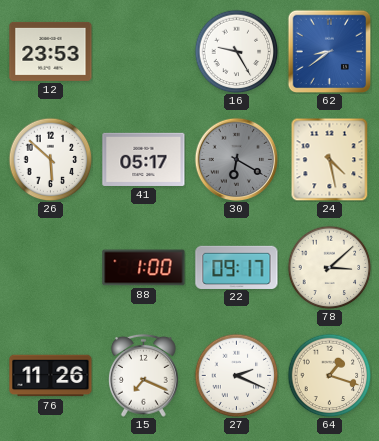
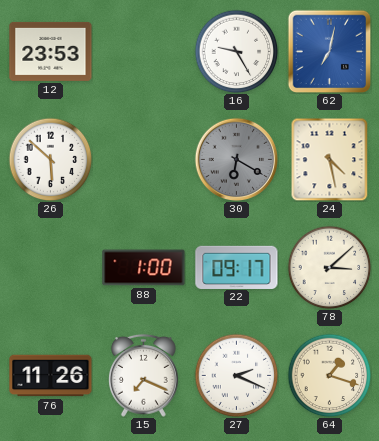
62: 8:39 -> 7:02
41: 05:17 -> none
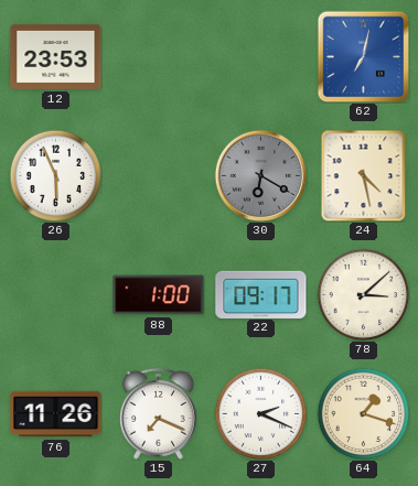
16: 9:25 -> none
26: 5:52 -> 5:56
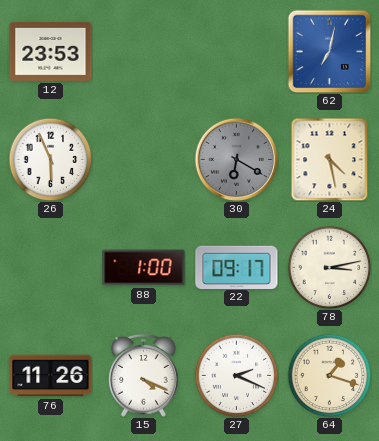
78: 3:08 -> 3:13
15: 7:19 -> 4:19
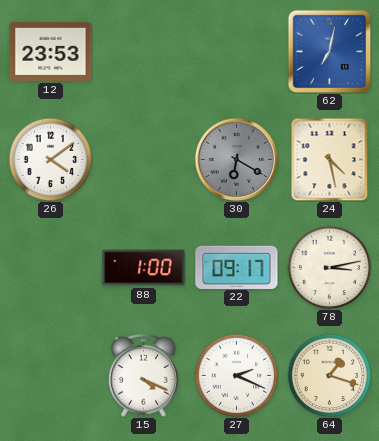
26: 5:56 -> 4:09
76: 11:26 -> none
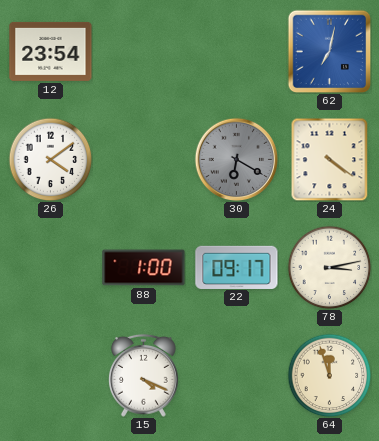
12: 23:53 -> 23:54
24: 4:28 -> 4:21
27: 2:19 -> none
64: 1:18 -> 11:57
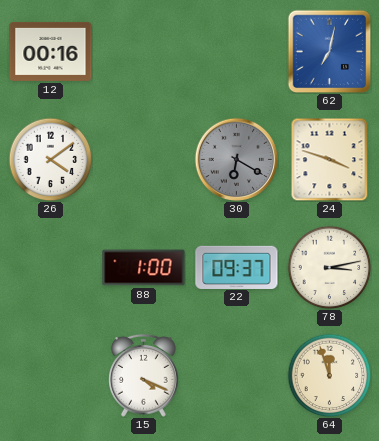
12: 23:54 -> 00:16
24: 4:21 -> 3:48
22: 09:17 -> 09:37
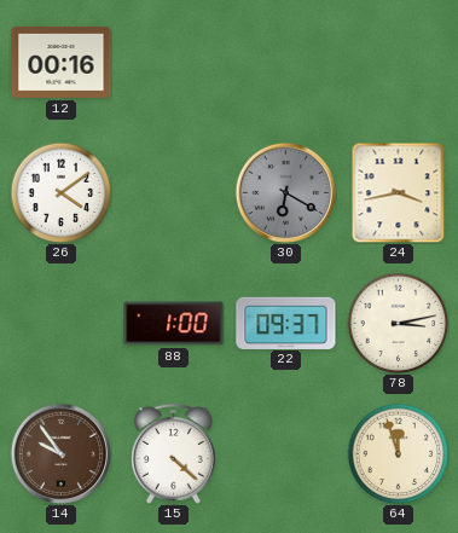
62: 7:02 -> none
24: 3:48 -> 3:43
14: none -> 9:54
15: 4:19 -> 4:22
